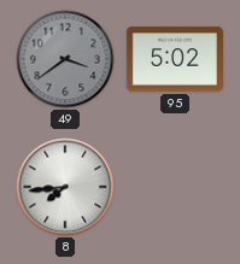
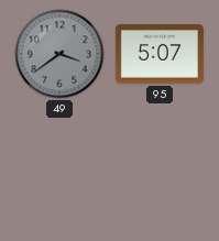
95: 5:02 -> 5:07
8: 7:44 -> none
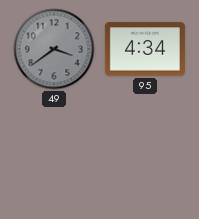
95: 5:07 -> 4:34
